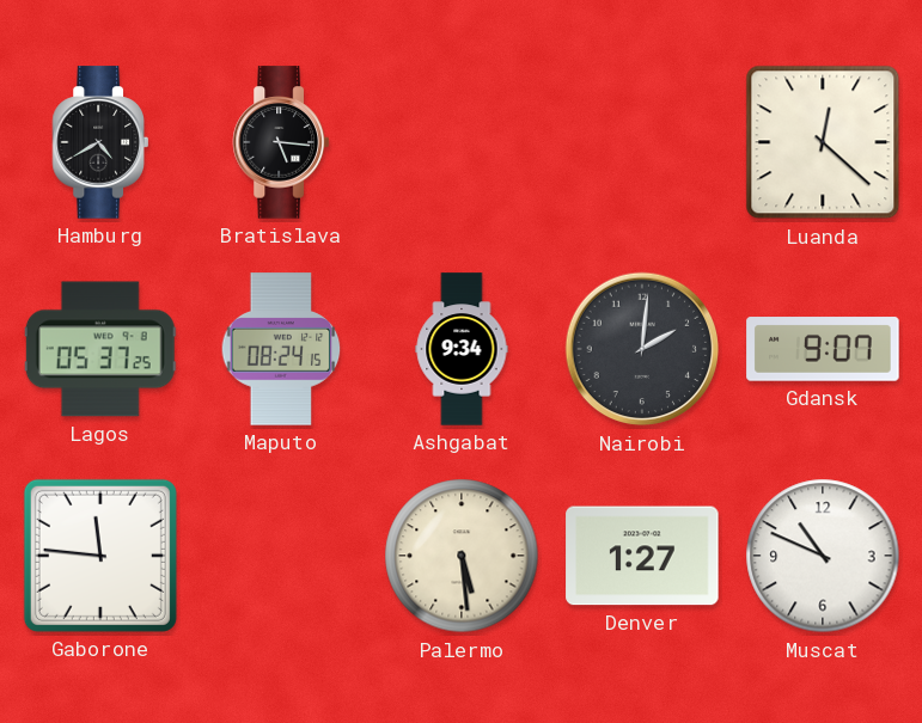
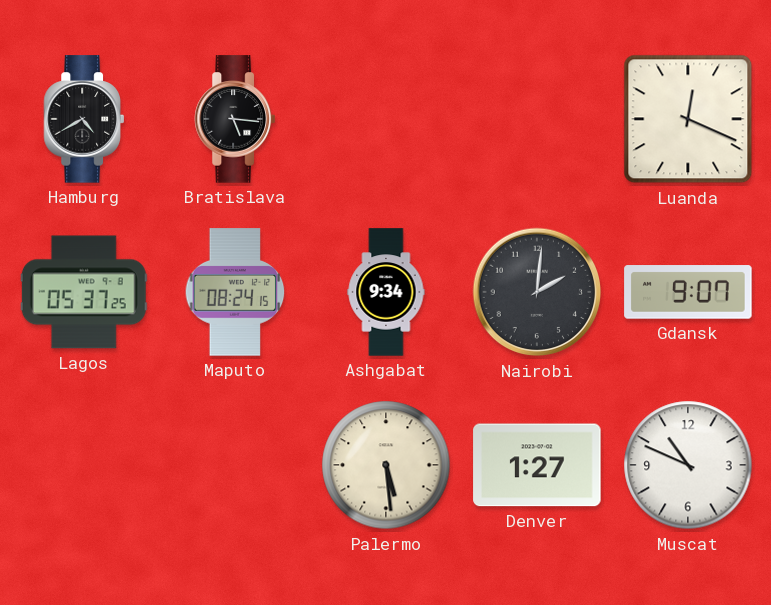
Luanda: 12:22 -> 12:19
Gaborone: 11:46 -> none
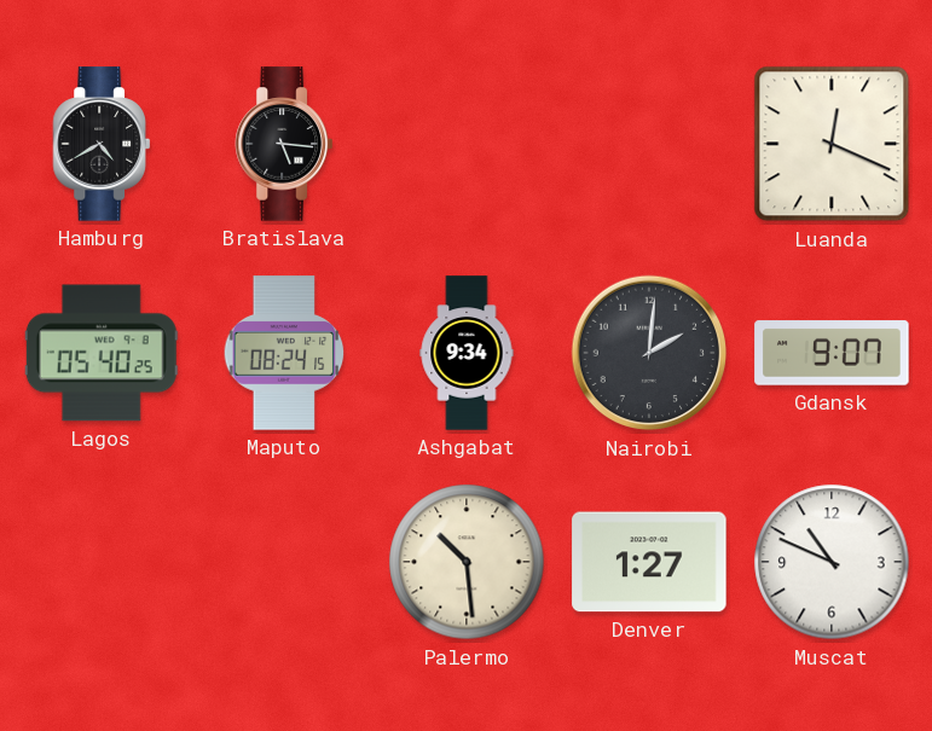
Lagos: 05:37 -> 05:40
Palermo: 5:29 -> 10:29
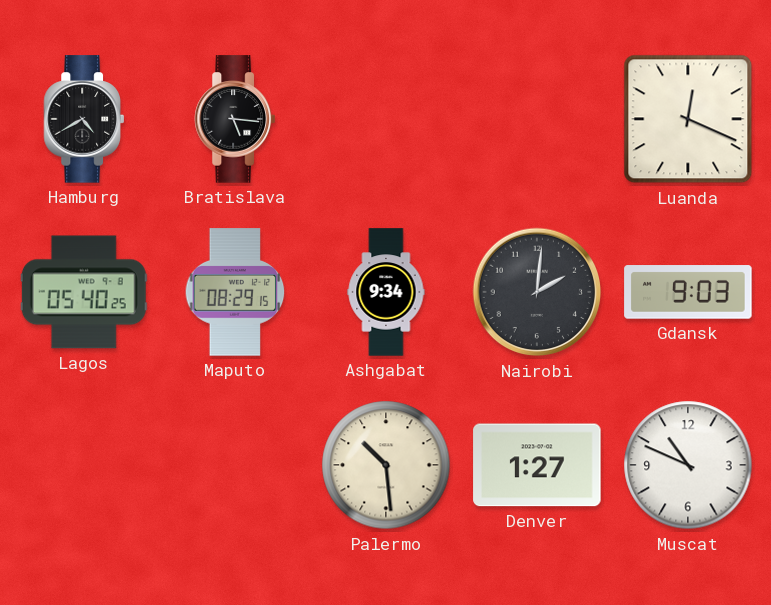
Maputo: 08:24 -> 08:29
Gdansk: 9:07 -> 9:03
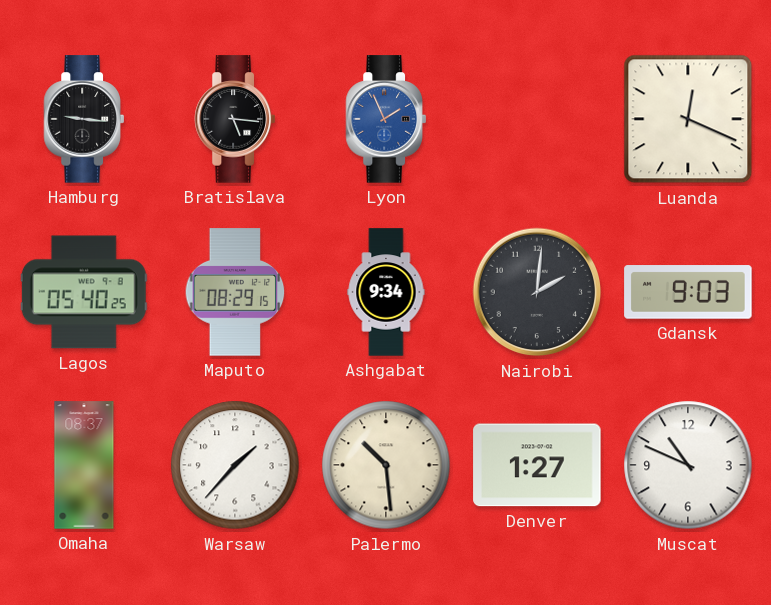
Hamburg: 4:40 -> 9:16
Lyon: none -> 1:56
Omaha: none -> 08:37
Warsaw: none -> 1:37
